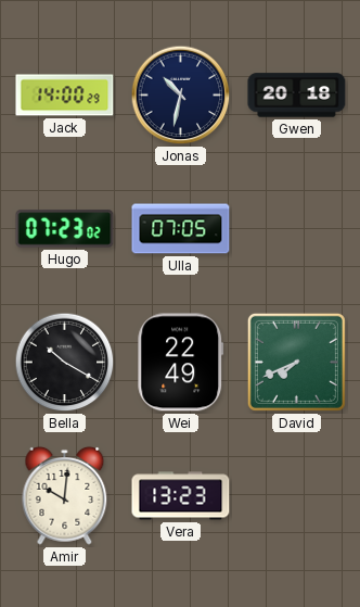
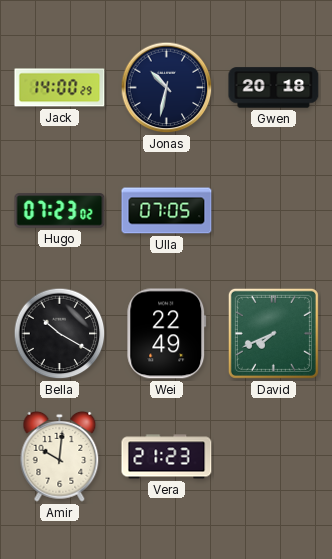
Vera: 13:23 -> 21:23
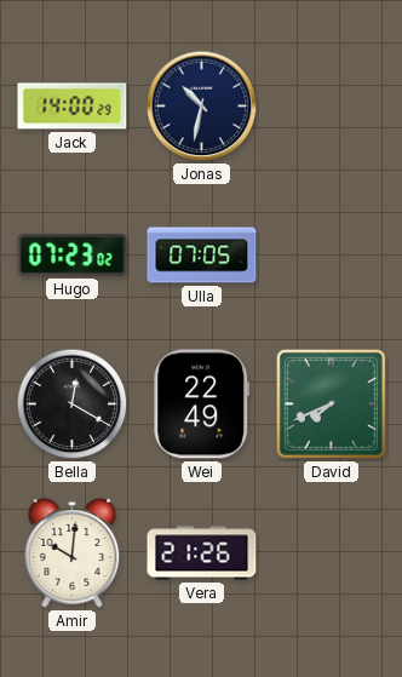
Gwen: 20:18 -> none
Bella: 10:20 -> 12:20
Vera: 21:23 -> 21:26
